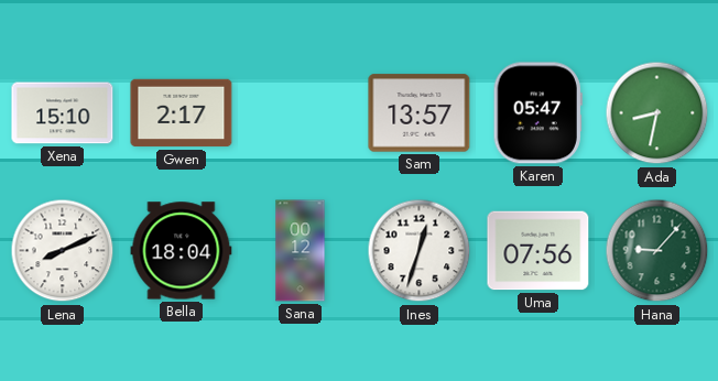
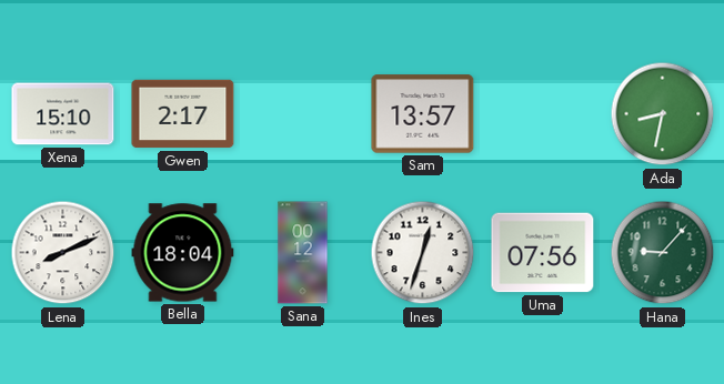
Karen: 05:47 -> none
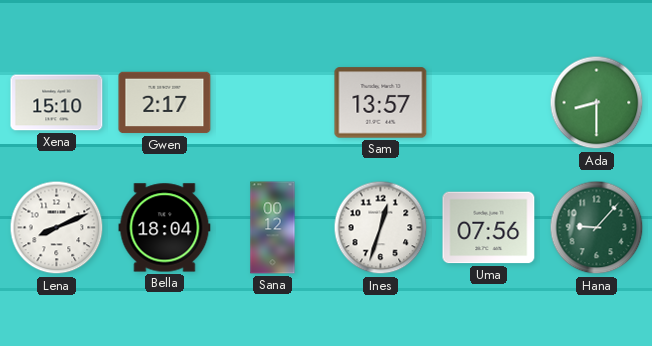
Ada: 8:32 -> 8:30
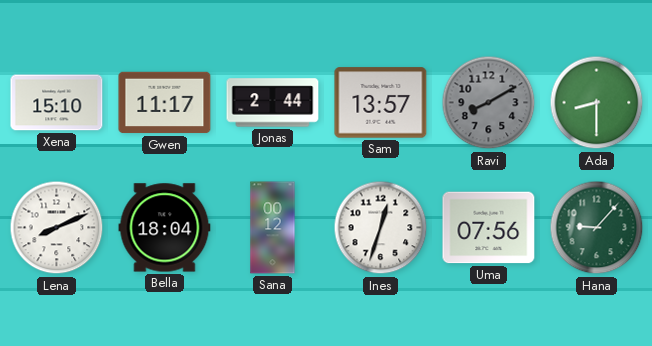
Gwen: 2:17 -> 11:17
Jonas: none -> 2:44
Ravi: none -> 8:10
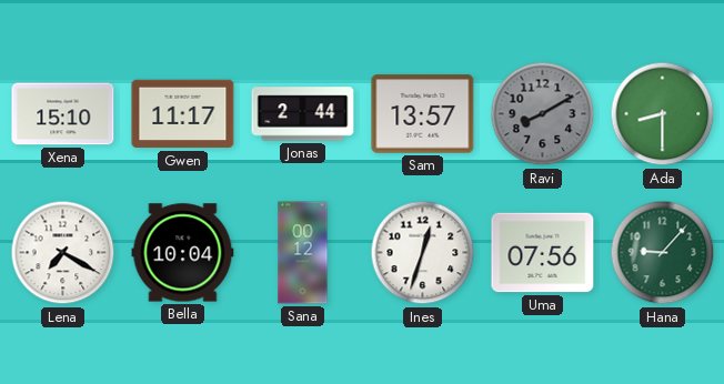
Lena: 8:11 -> 7:20
Bella: 18:04 -> 10:04
